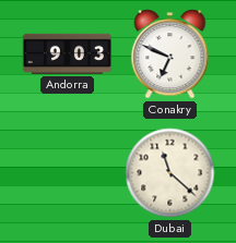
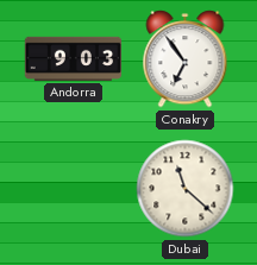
Conakry: 6:49 -> 6:54
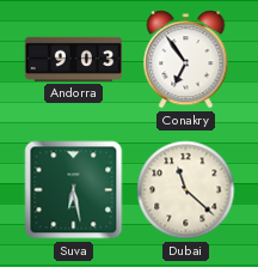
Suva: none -> 6:28
